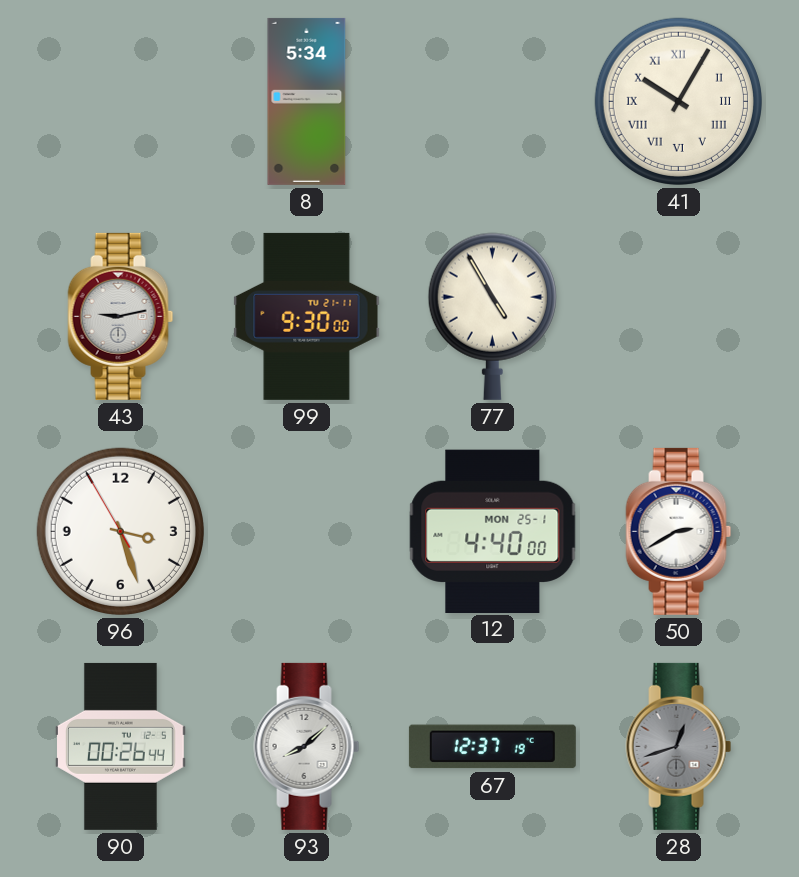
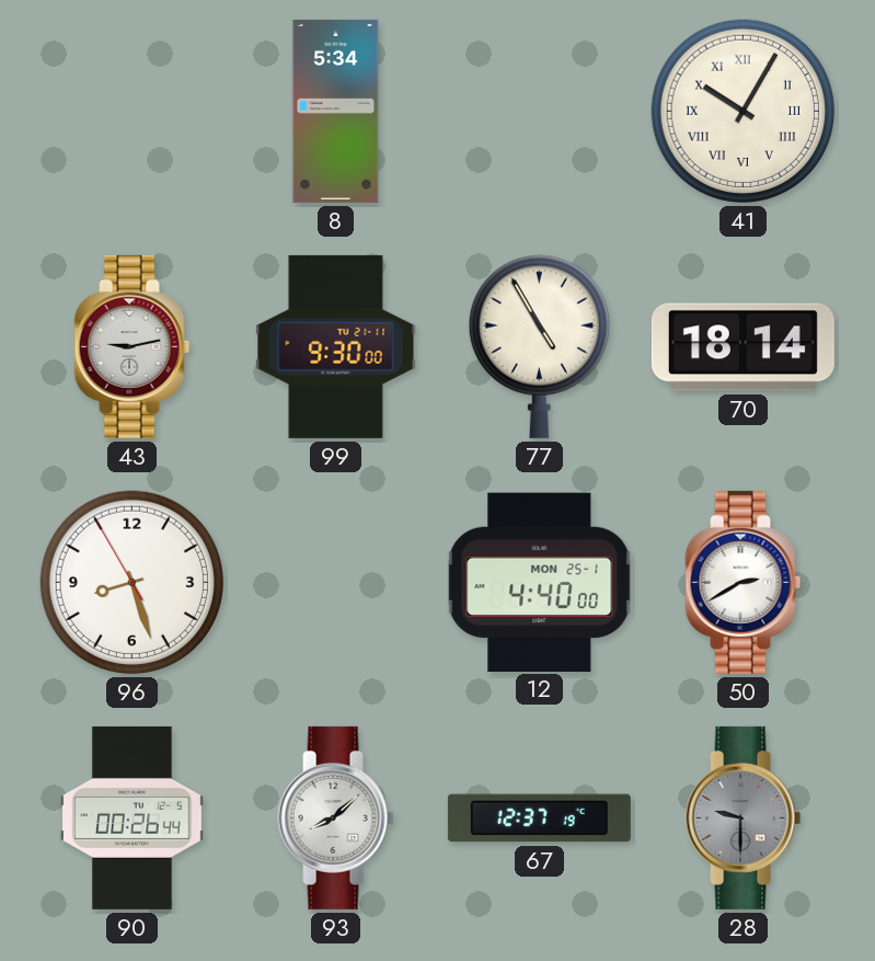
70: none -> 18:14
96: 3:26 -> 8:26
28: 12:42 -> 9:30
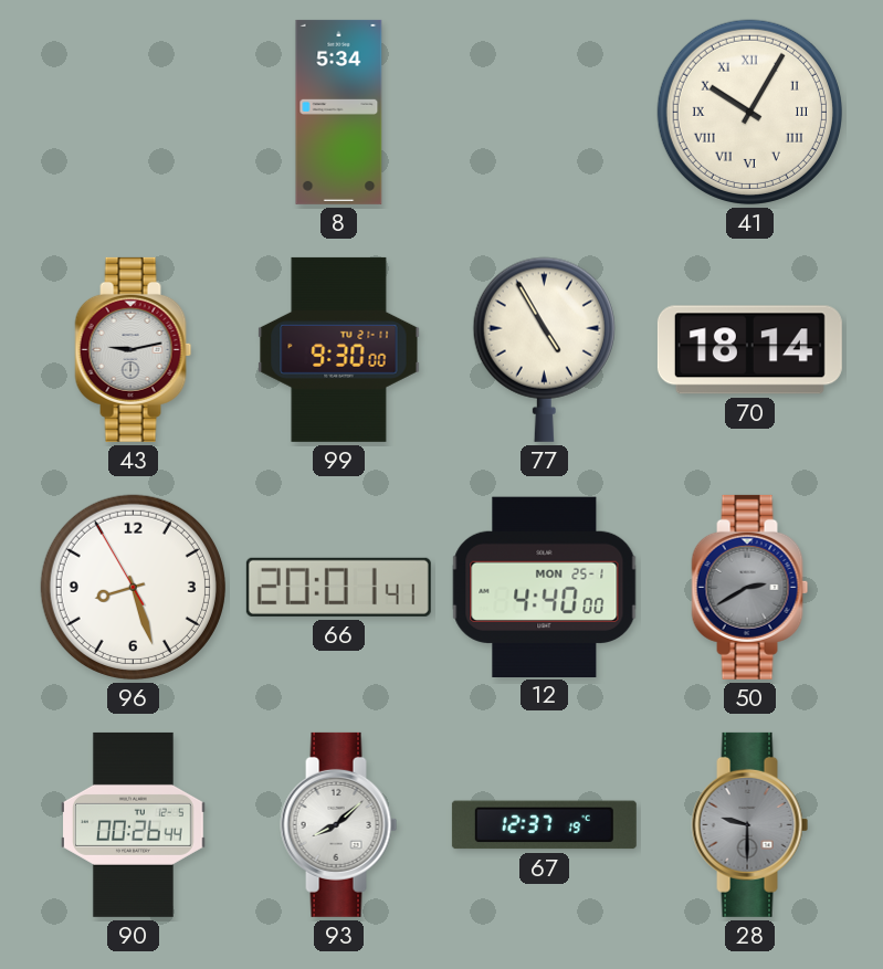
66: none -> 20:01
50 dial: white -> grey
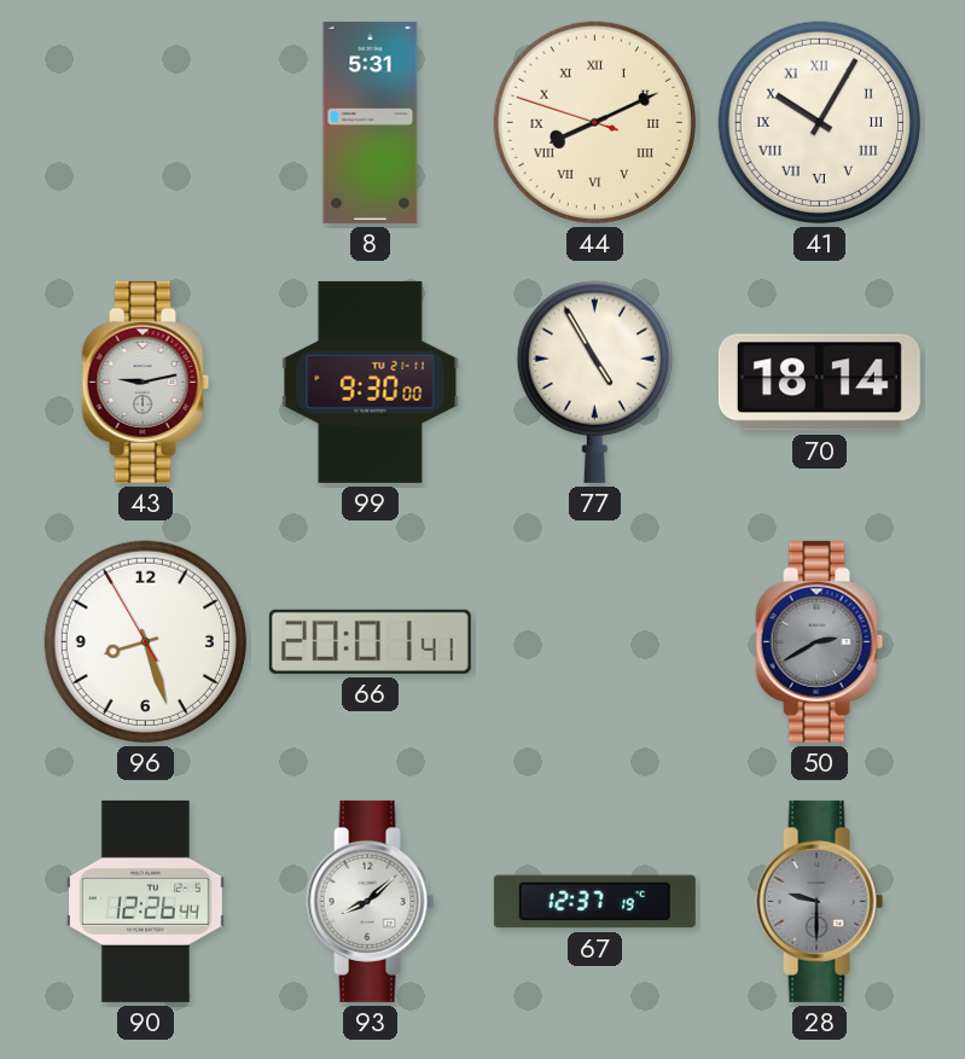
8: 5:34 -> 5:31
44: none -> 8:10
12: 4:40 -> none
90: 00:26 -> 12:26
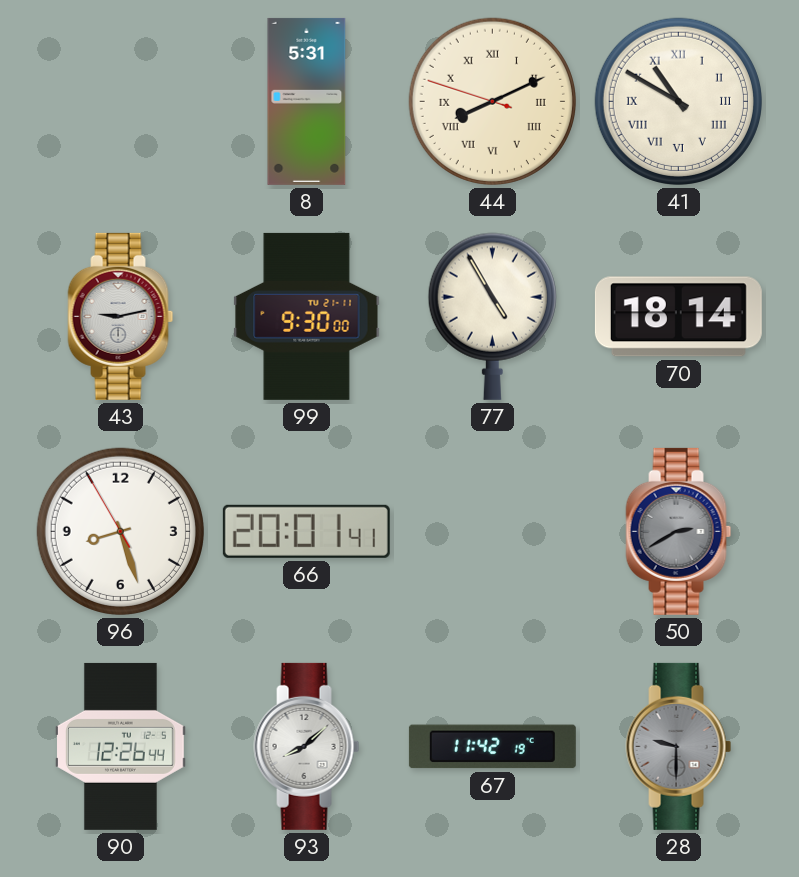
41: 10:05 -> 10:50
67: 12:37 -> 11:42
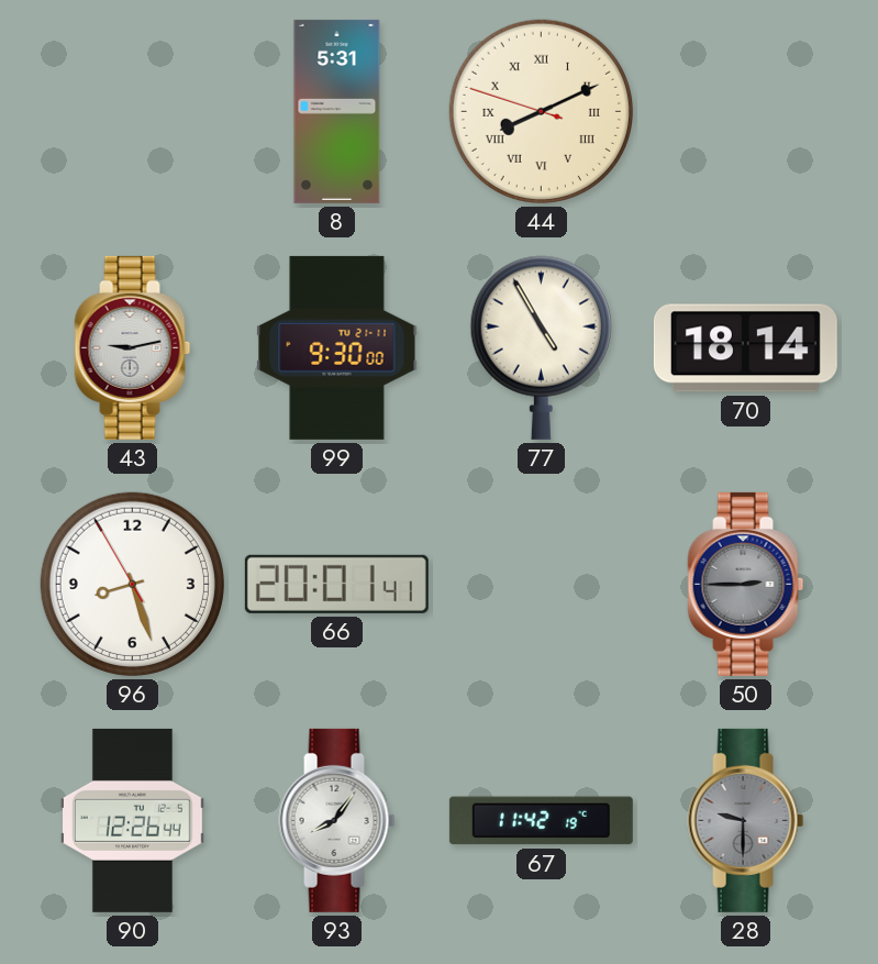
41: 10:50 -> none
50: 2:40 -> 2:45
93: 8:08 -> 8:06
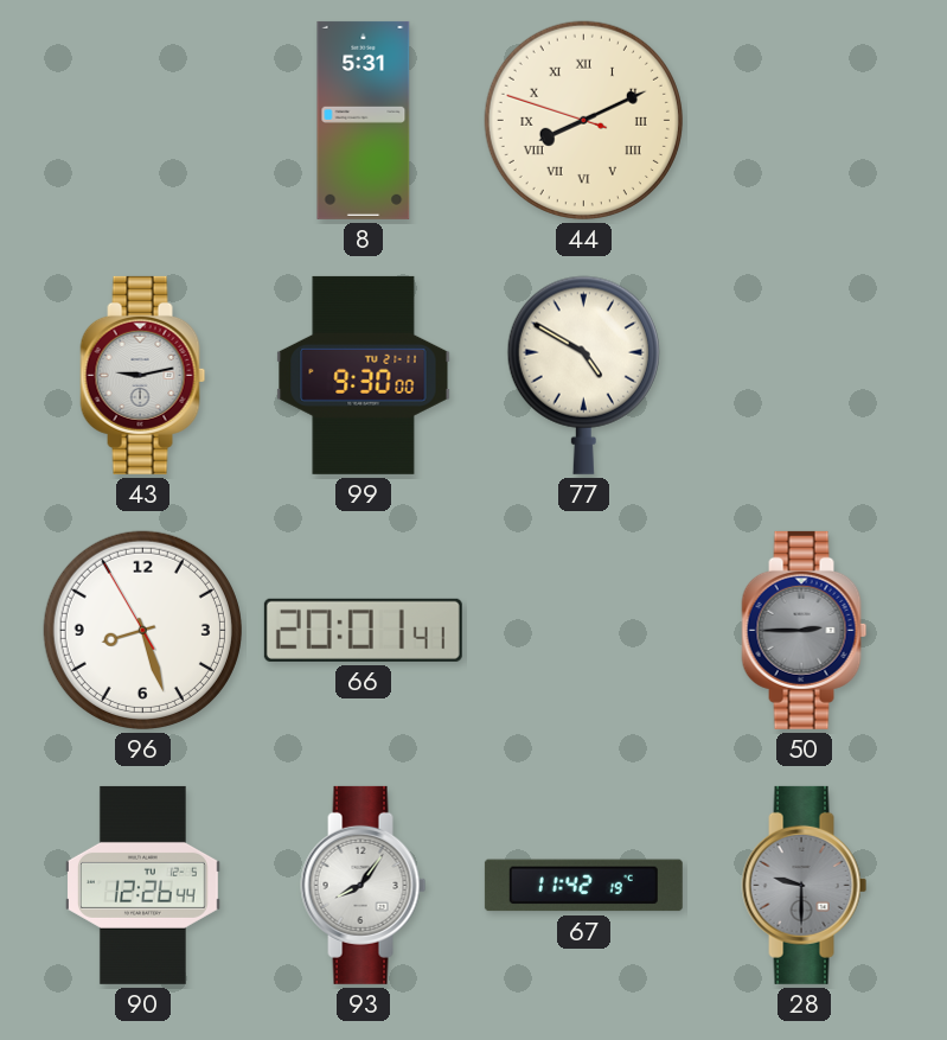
77: 4:55 -> 4:50
70: 18:14 -> none
